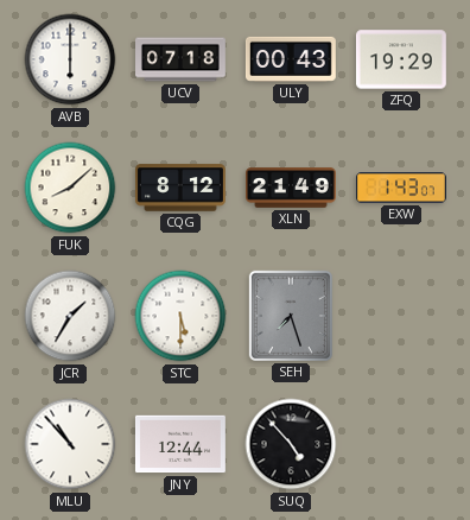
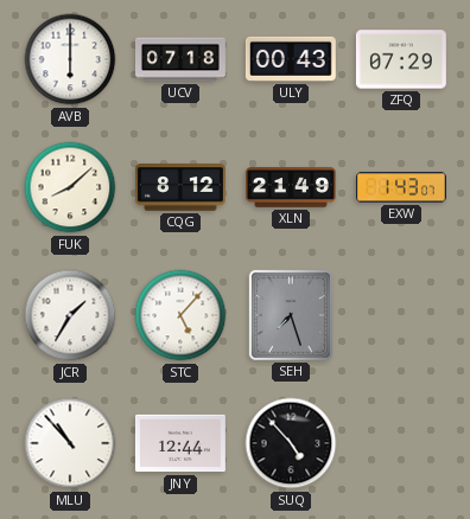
ZFQ: 19:29 -> 07:29
STC: 5:30 -> 5:07
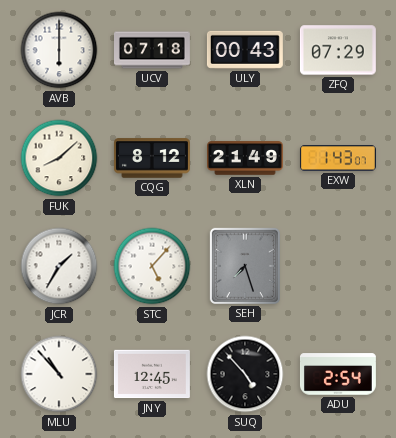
JNY: 12:44 -> 12:45
ADU: none -> 2:54
